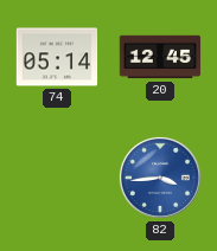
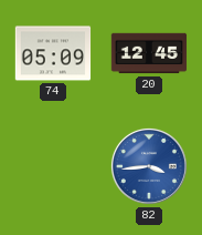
74: 05:14 -> 05:09
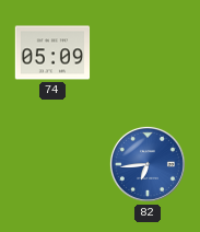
20: 12:45 -> none
82: 3:44 -> 6:44
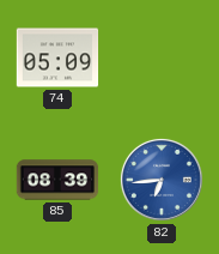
85: none -> 08:39
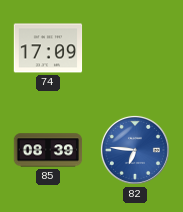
74: 05:09 -> 17:09
82: 6:44 -> 6:46
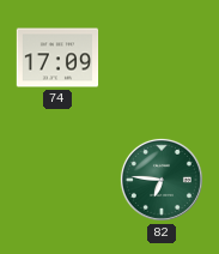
85: 08:39 -> none
82 dial: blue -> green
